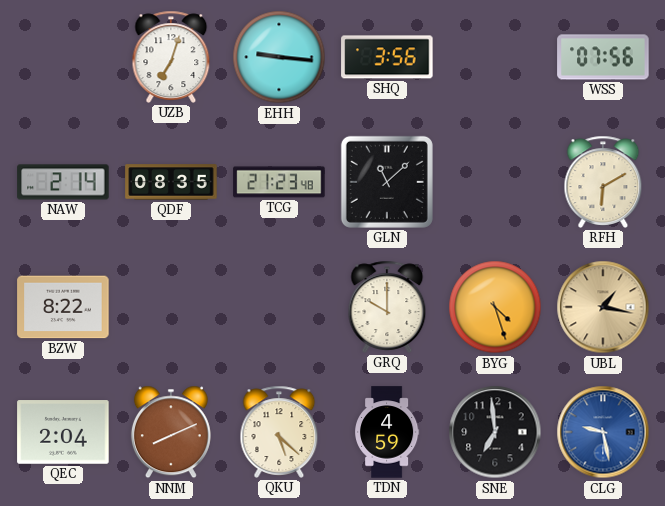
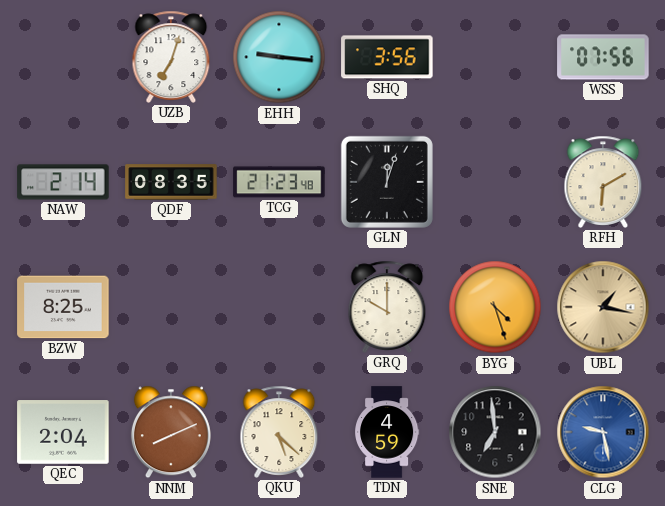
GLN: 11:08 -> 12:03
BZW: 8:22 -> 8:25
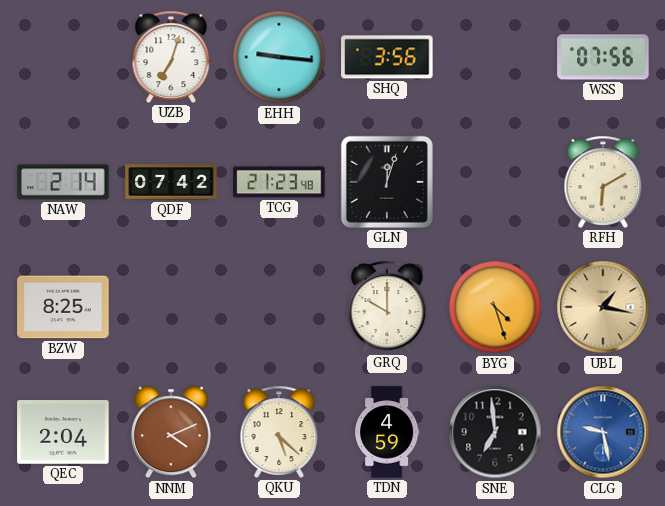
QDF: 08:35 -> 07:42
NNM: 8:11 -> 4:11
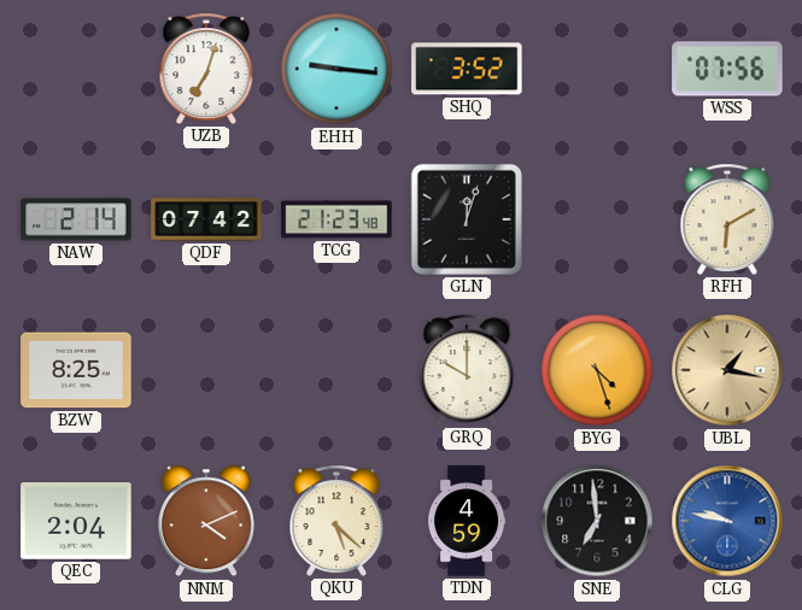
SHQ: 3:56 -> 3:52
CLG: 9:28 -> 9:47
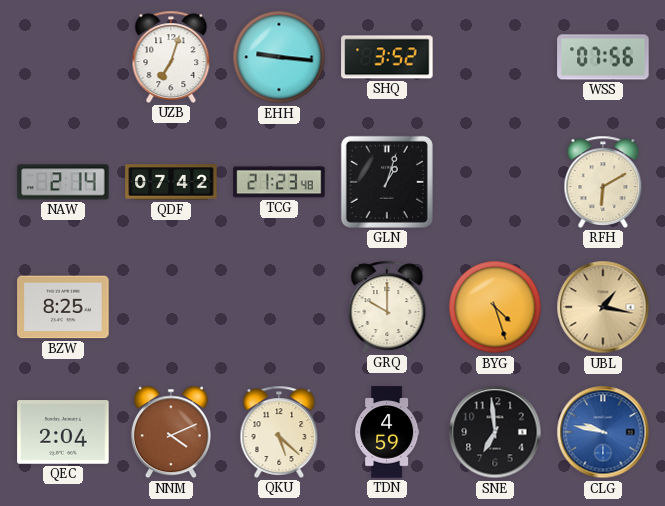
GLN: 12:03 -> 1:03
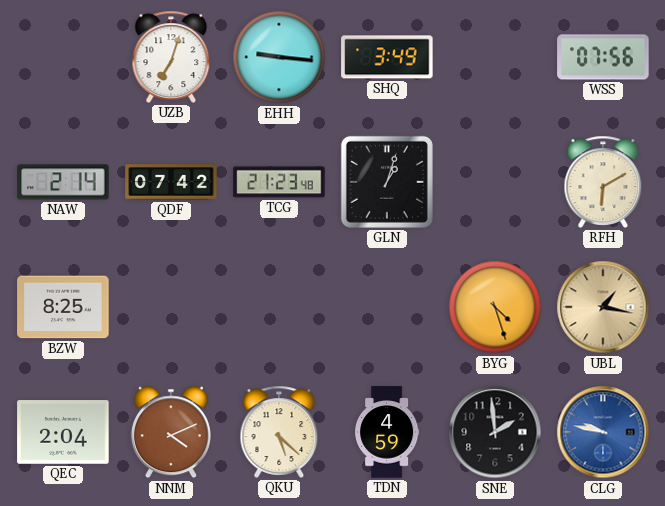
SHQ: 3:52 -> 3:49
GRQ: 10:00 -> none
SNE: 6:59 -> 1:59
